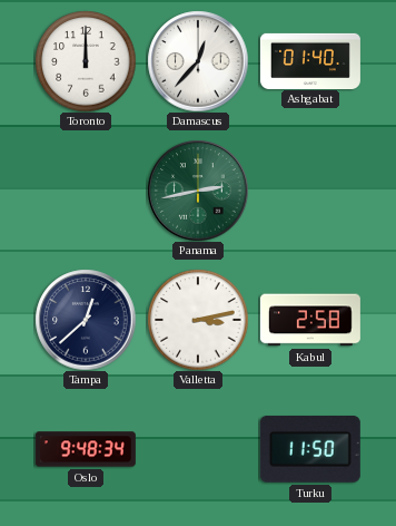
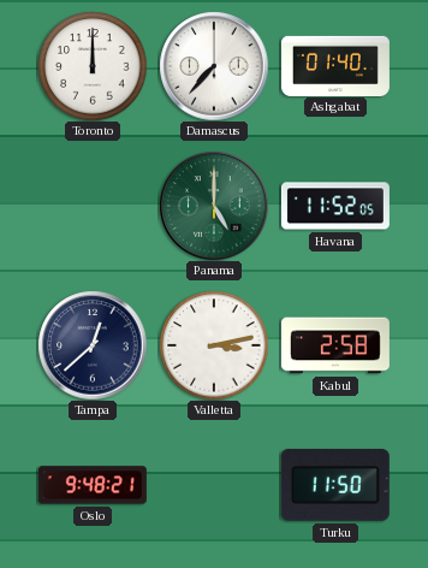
Damascus: 12:37 -> 7:37
Panama: 2:43 -> 5:00
Havana: none -> 11:52
Oslo: 9:48:34 -> 9:48:21
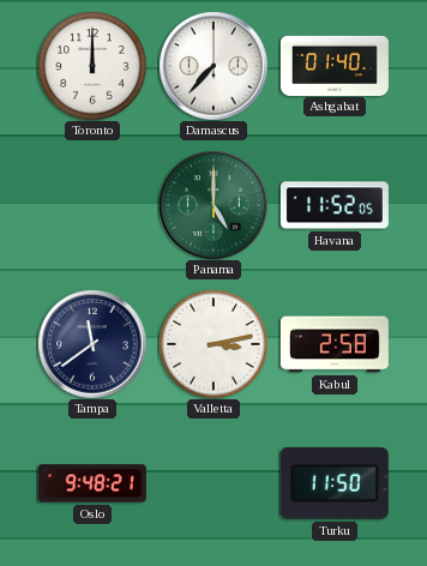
Tampa: 12:38 -> 11:39
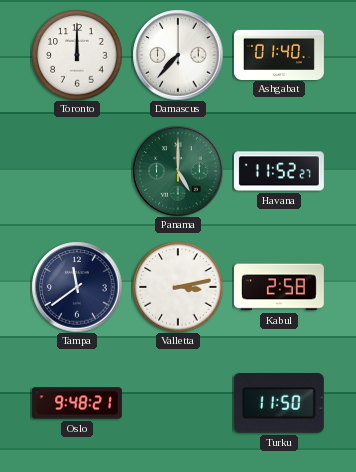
Havana: 11:52:05 -> 11:52:27
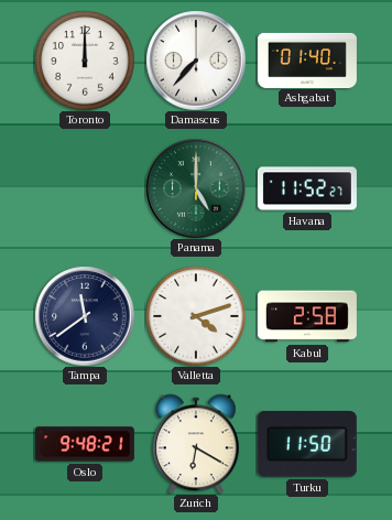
Valletta: 3:13 -> 4:12
Zurich: none -> 6:20
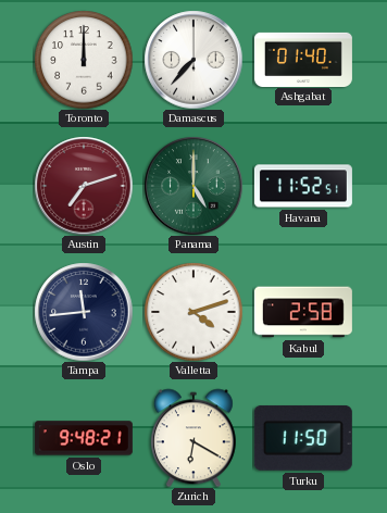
Austin: none -> 7:12
Havana: 11:52:27 -> 11:52:51
Tampa: 11:39 -> 11:44
